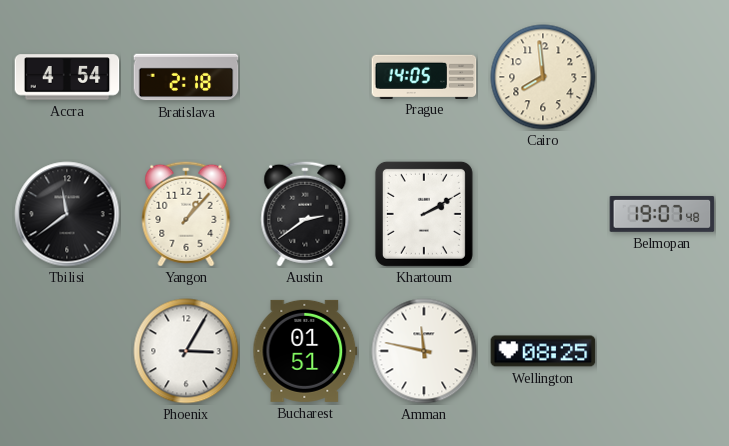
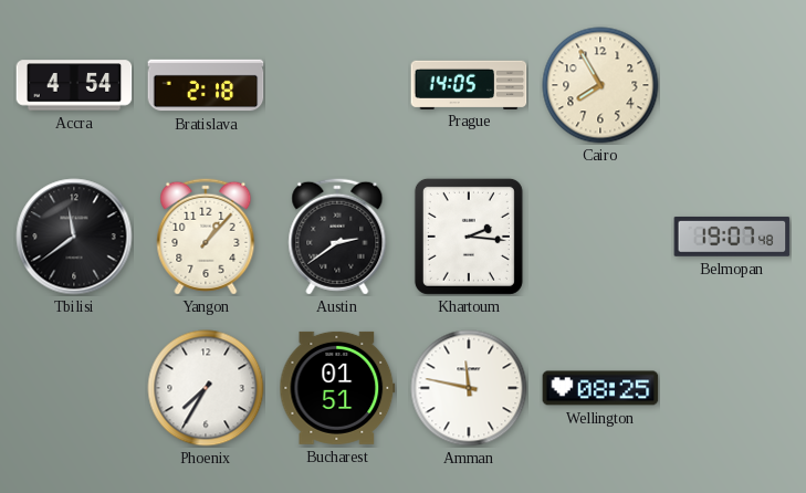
Cairo: 7:59 -> 7:55
Khartoum: 2:10 -> 2:16
Phoenix: 3:05 -> 7:35
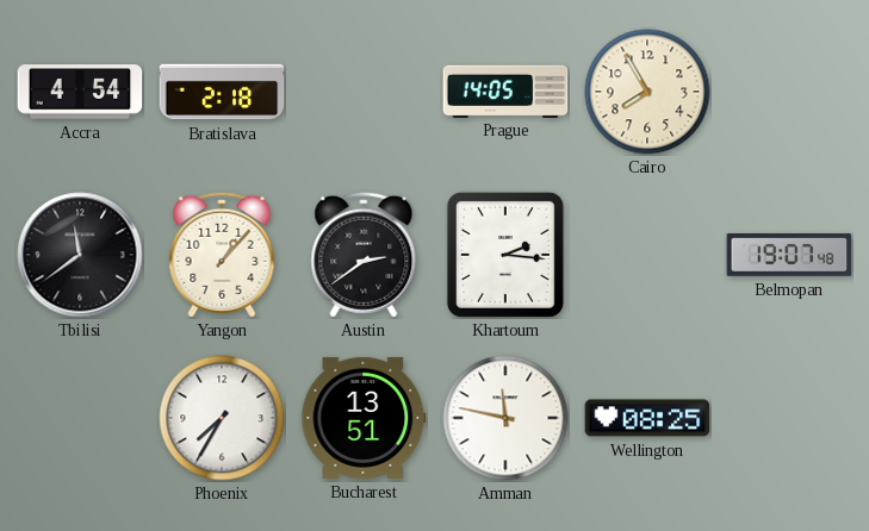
Bucharest: 01:51 -> 13:51
